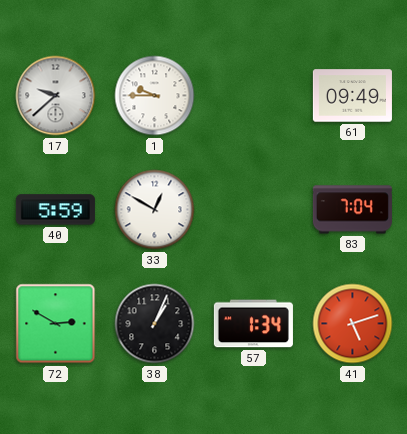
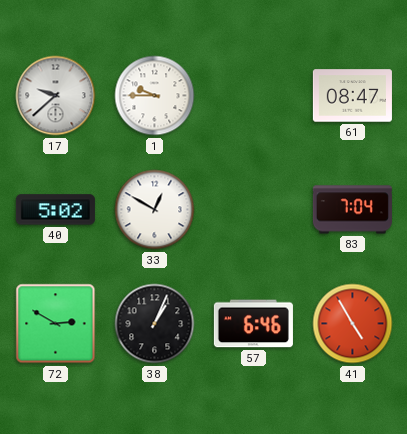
61: 09:49 -> 08:47
40: 5:59 -> 5:02
57: 1:34 -> 6:46
41: 5:12 -> 4:55
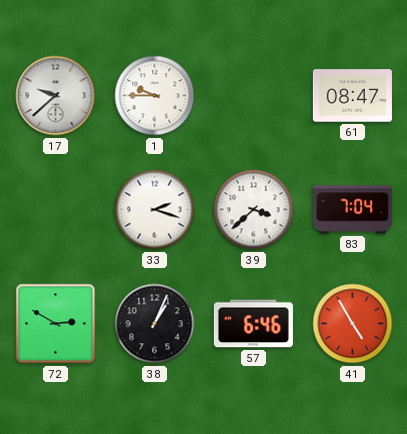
40: 5:02 -> none
33: 12:50 -> 2:18
39: none -> 3:38
